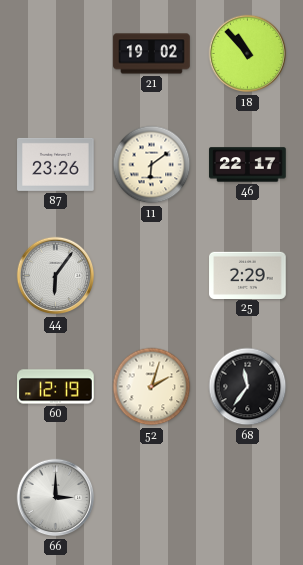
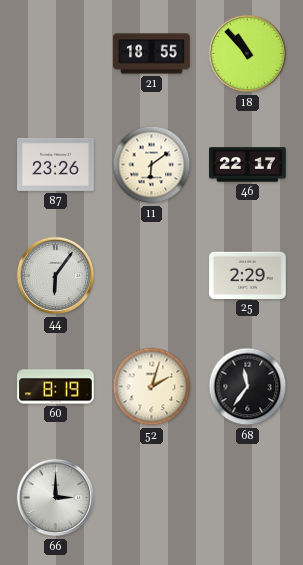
21: 19:02 -> 18:55
60: 12:19 -> 8:19
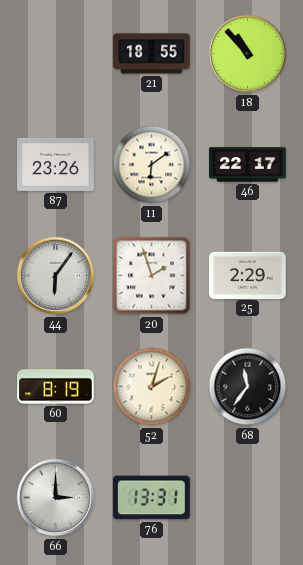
20: none -> 1:57
76: none -> 13:31
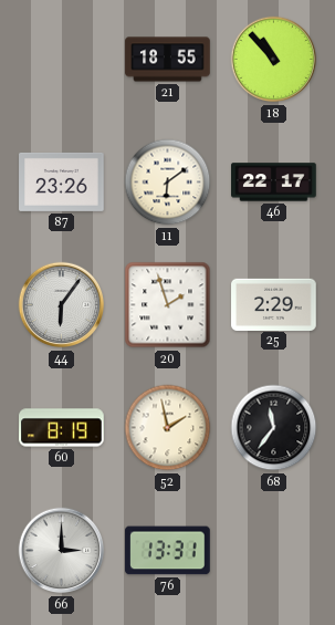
52: 2:03 -> 1:58
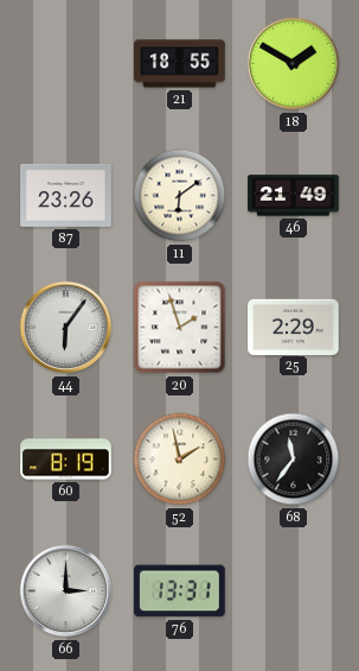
18: 10:53 -> 1:50
46: 22:17 -> 21:49
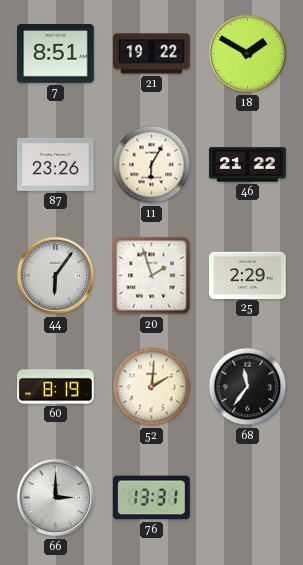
7: none -> 8:51
21: 18:55 -> 19:22
11: 6:09 -> 6:05
46: 21:49 -> 21:22
52: 1:58 -> 2:01
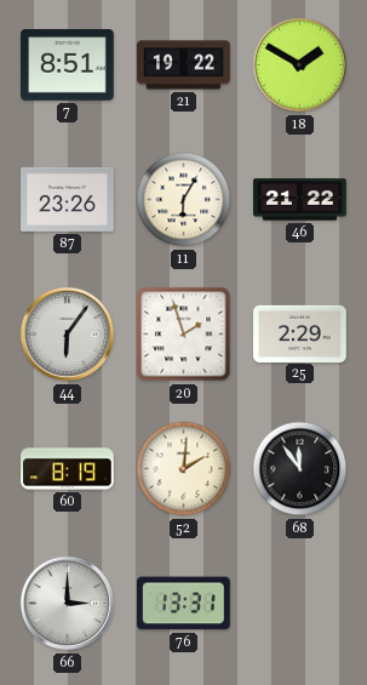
68: 11:36 -> 11:54
